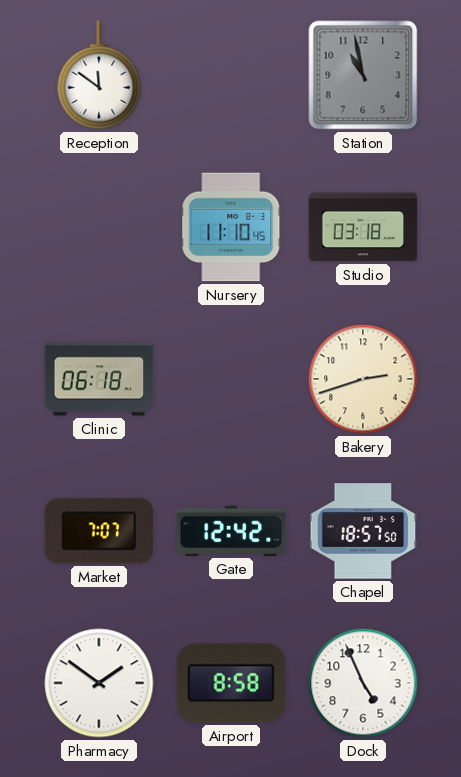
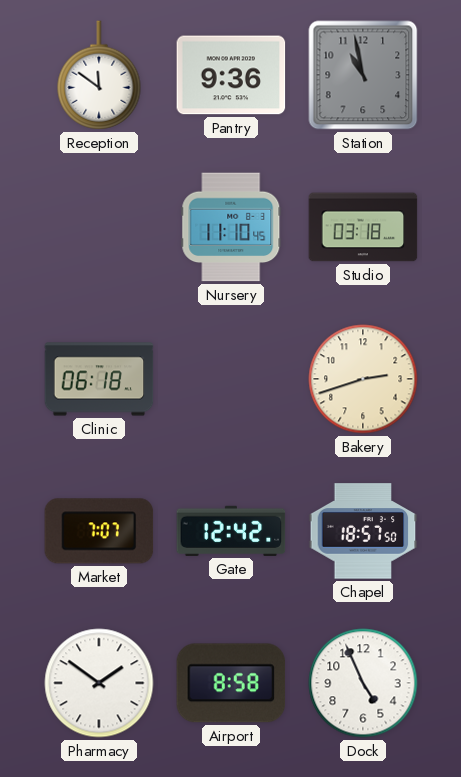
Pantry: none -> 9:36
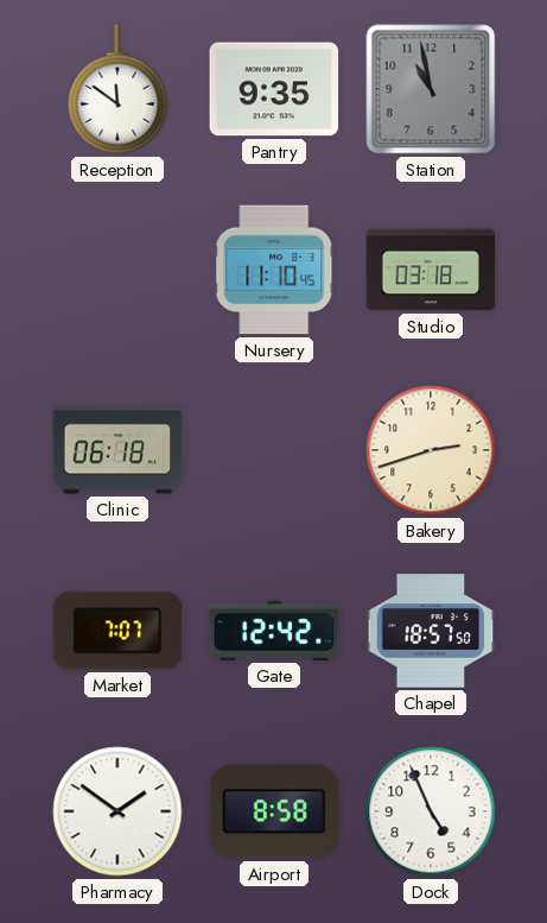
Pantry: 9:36 -> 9:35
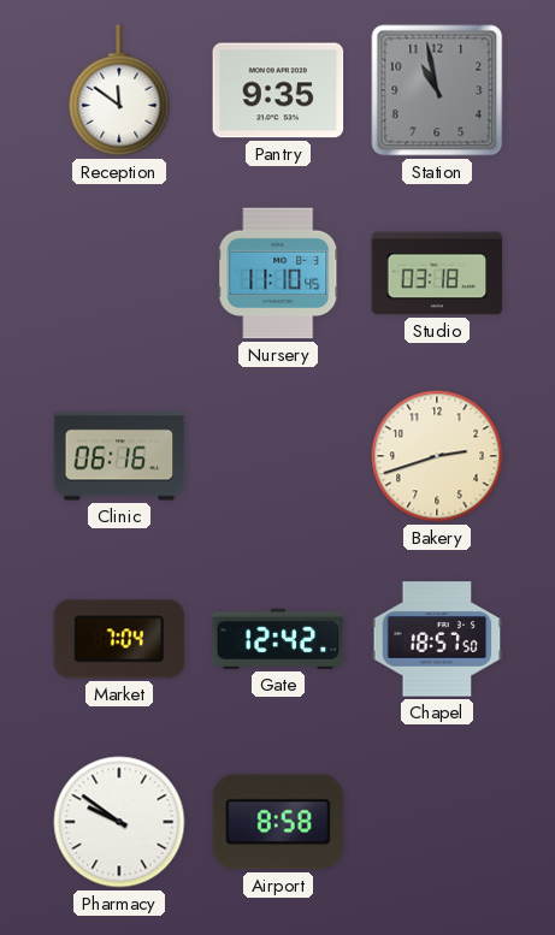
Clinic: 06:18 -> 06:16
Market: 7:07 -> 7:04
Pharmacy: 1:51 -> 9:51
Dock: 4:56 -> none
